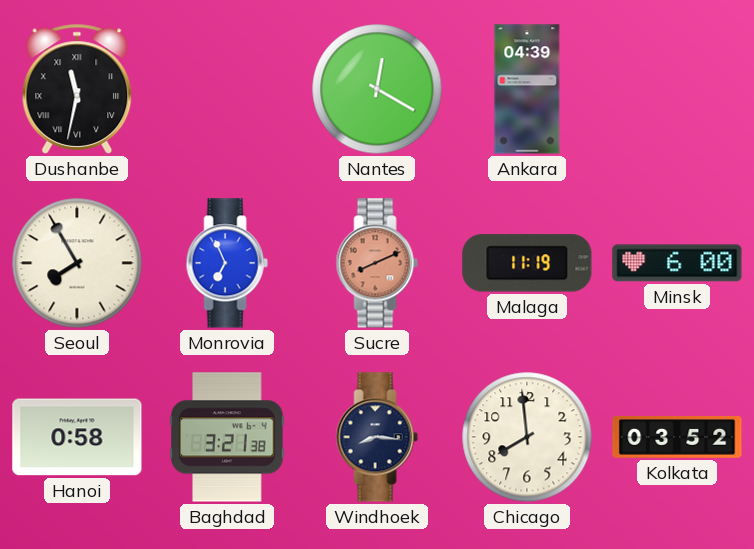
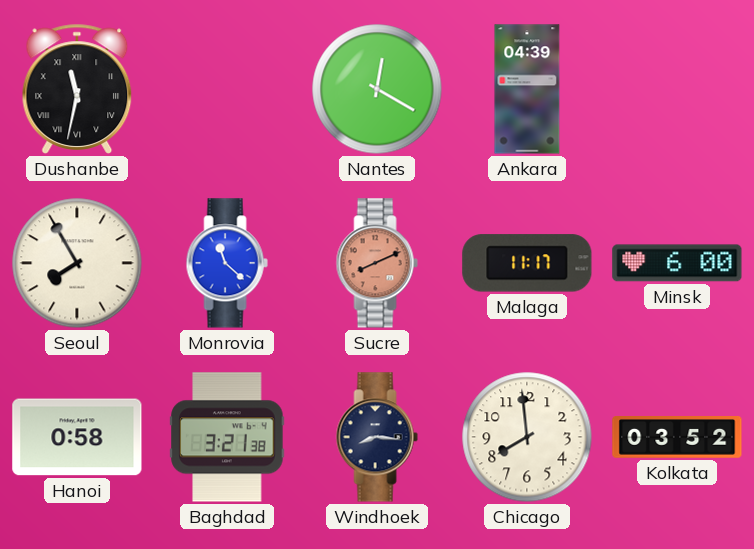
Monrovia: 6:56 -> 11:22
Malaga: 11:19 -> 11:17
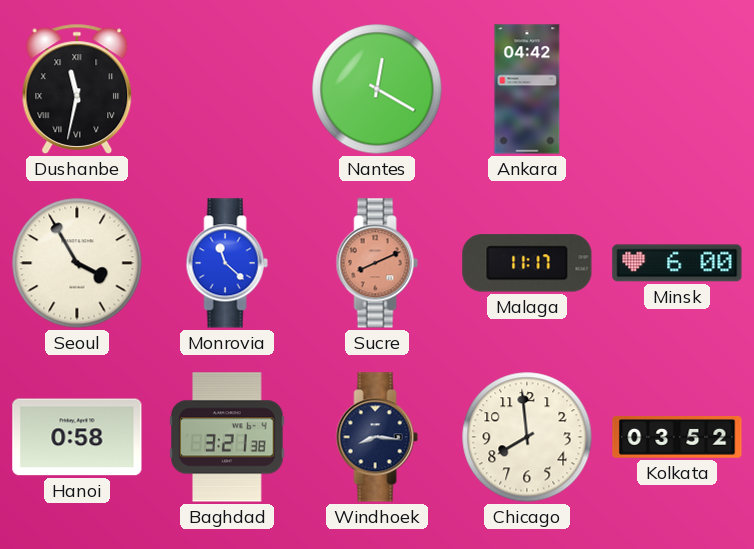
Ankara: 04:39 -> 04:42
Seoul: 7:55 -> 3:55
